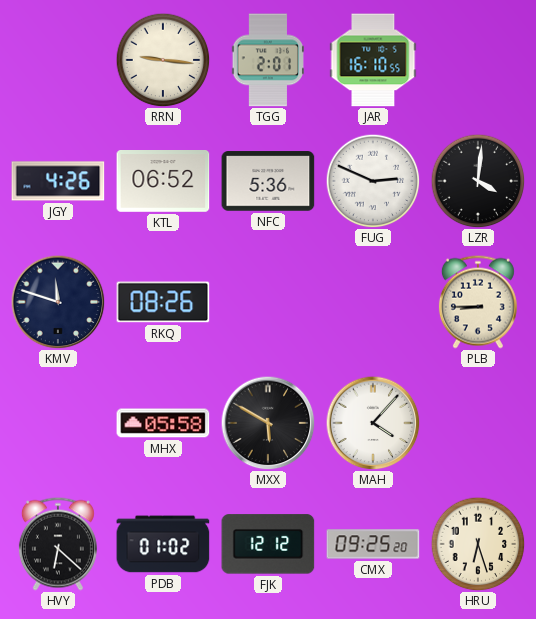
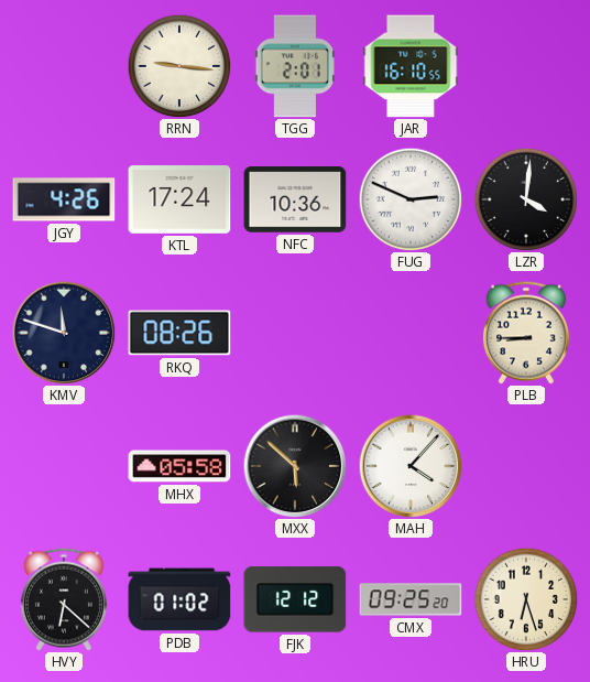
KTL: 06:52 -> 17:24
NFC: 5:36 -> 10:36
MXX: 5:50 -> 5:52
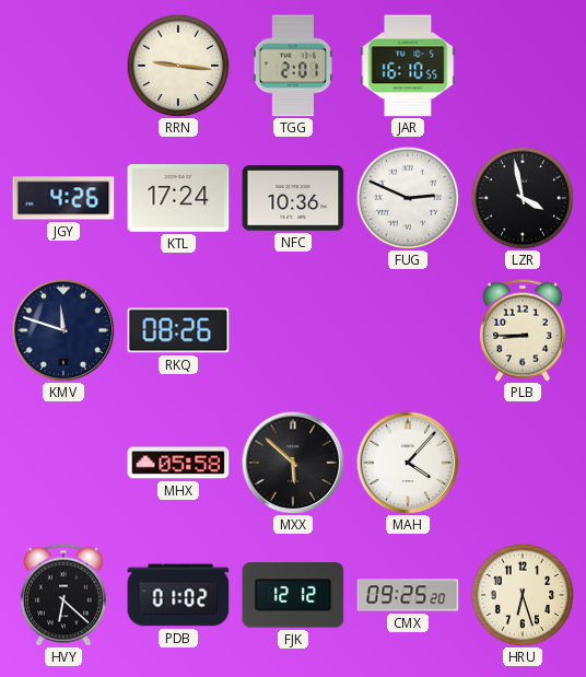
LZR: 4:01 -> 3:58
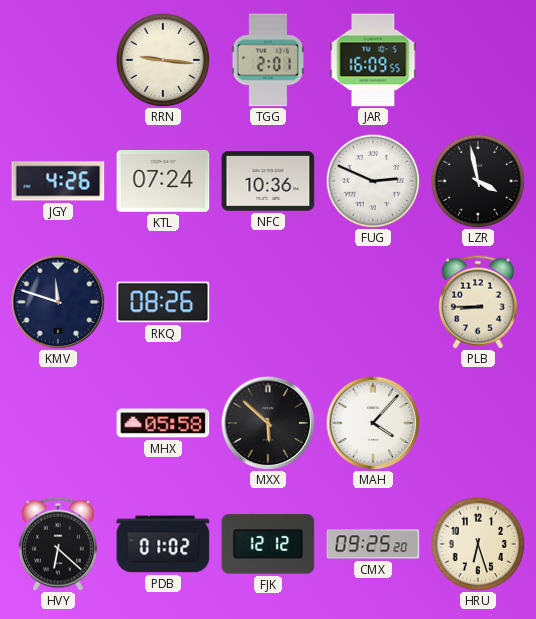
JAR: 16:10 -> 16:09
KTL: 17:24 -> 07:24
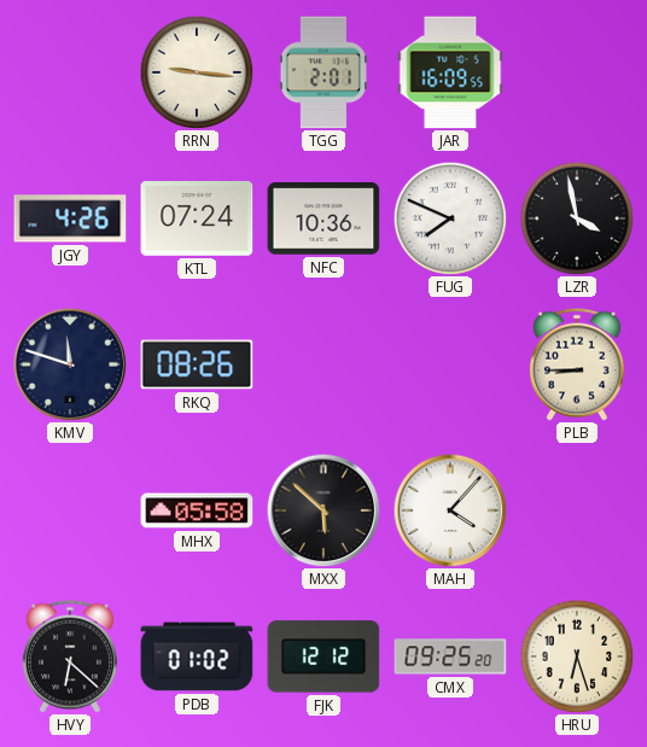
FUG: 2:49 -> 7:49
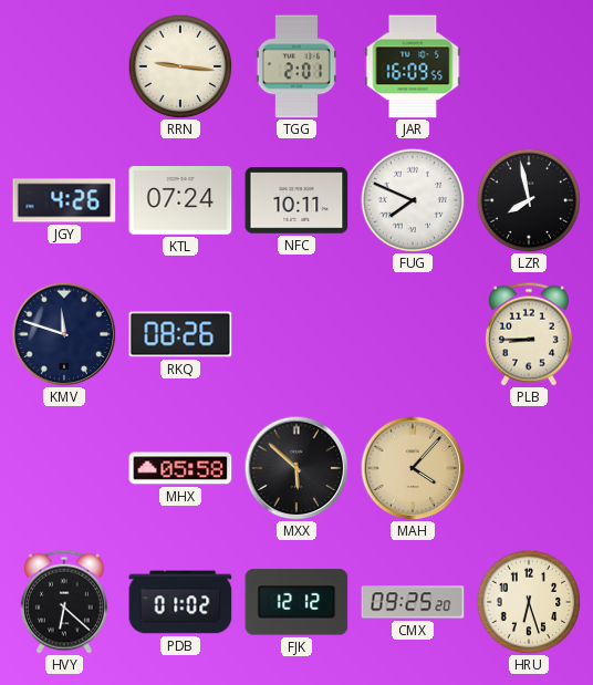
NFC: 10:36 -> 10:11
LZR: 3:58 -> 7:58
MAH dial: white -> champagne
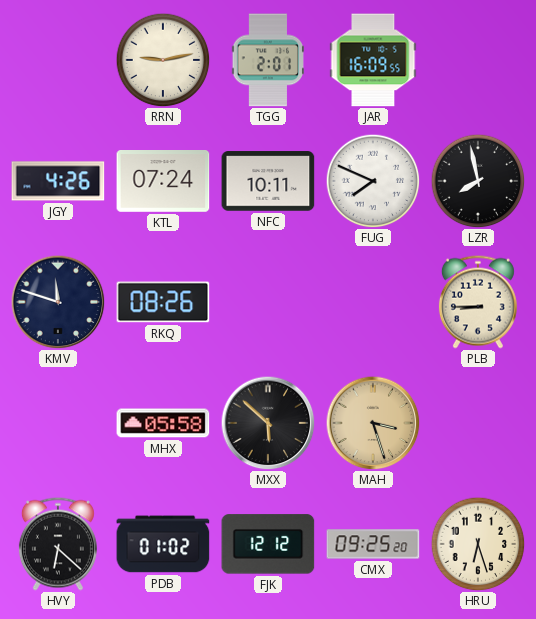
RRN: 9:16 -> 9:13
MAH: 4:07 -> 3:27
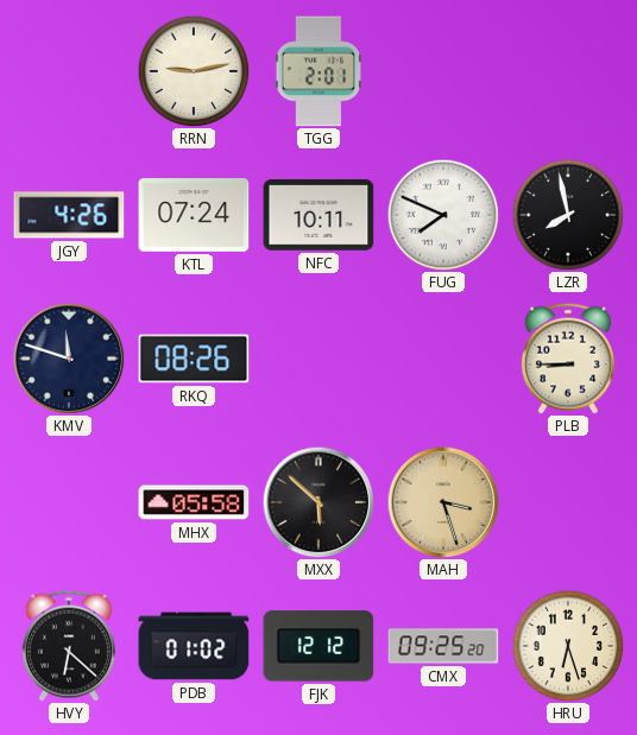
JAR: 16:09 -> none
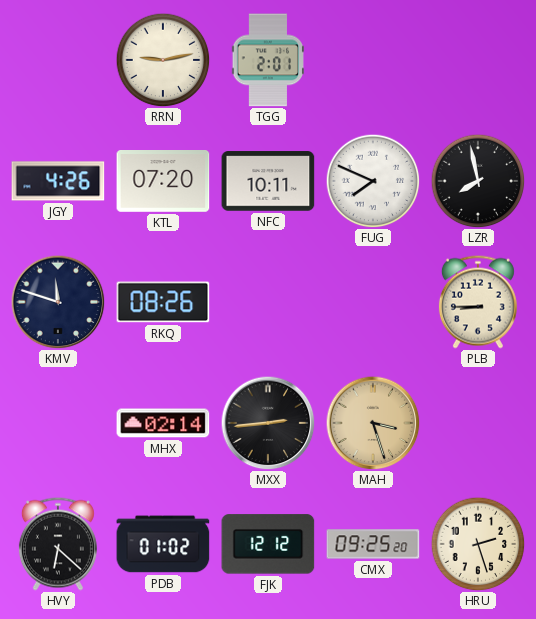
KTL: 07:24 -> 07:20
MHX: 05:58 -> 02:14
MXX: 5:52 -> 2:44
HRU: 6:27 -> 2:27
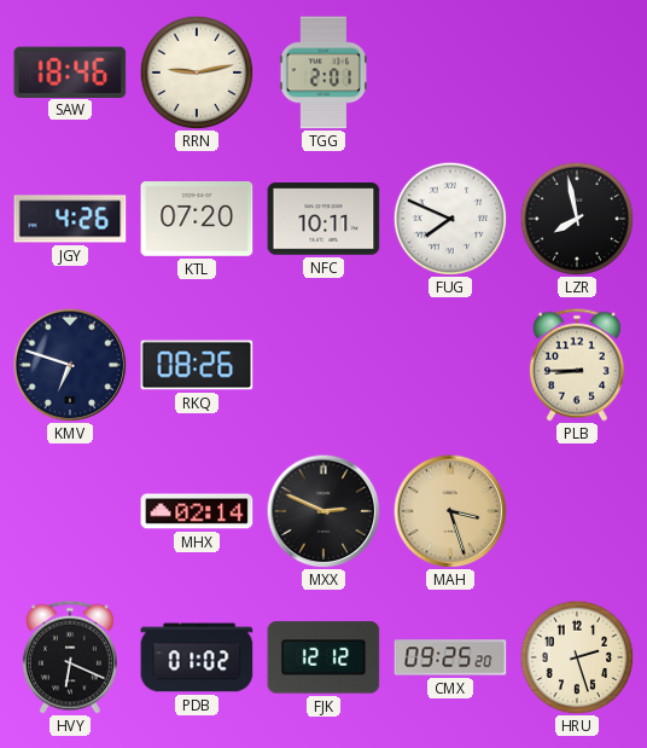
SAW: none -> 18:46
KMV: 11:48 -> 6:48
MXX: 2:44 -> 2:49
HVY: 6:22 -> 6:19
